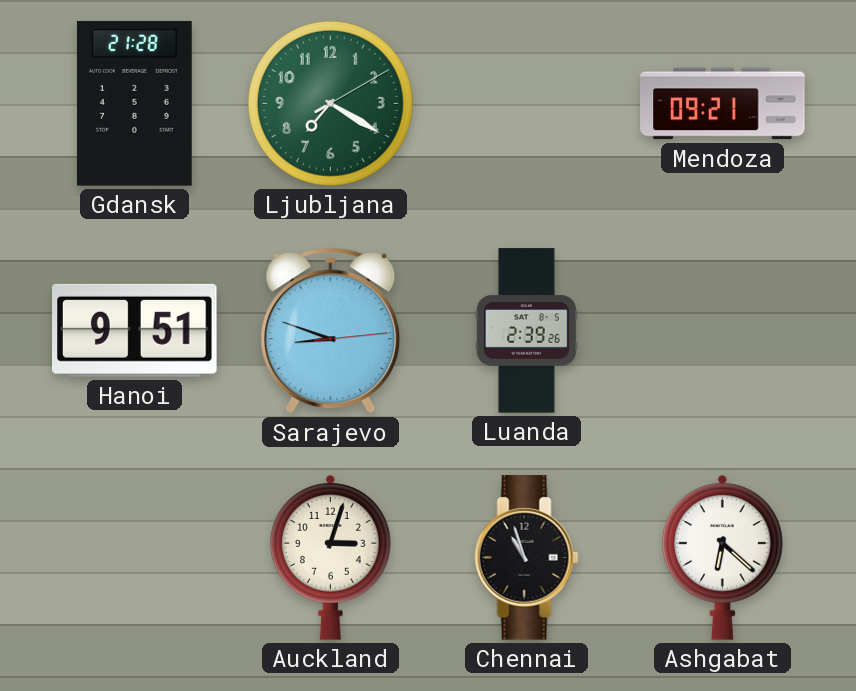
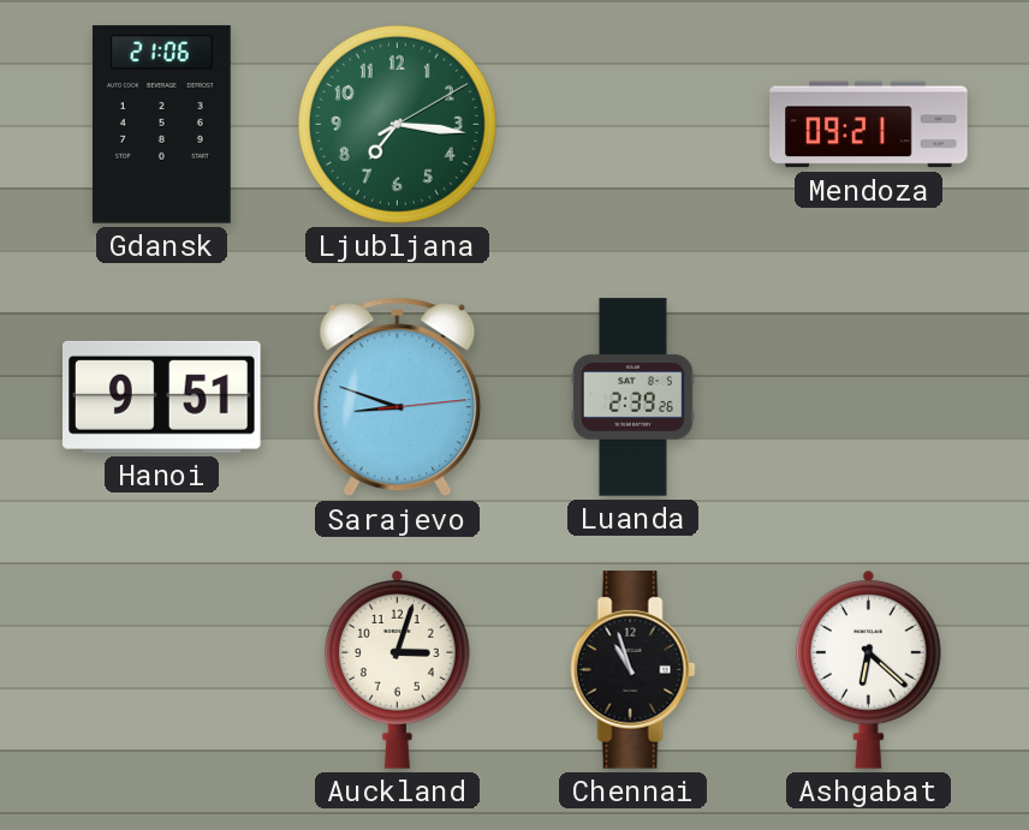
Gdansk: 21:28 -> 21:06
Ljubljana: 7:20 -> 7:16
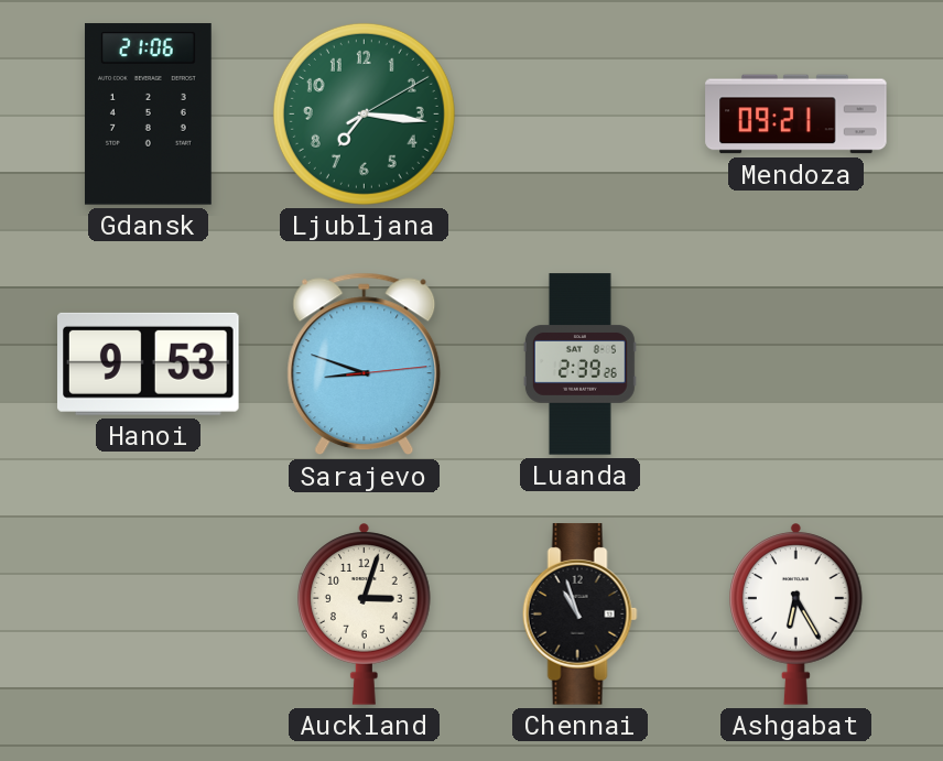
Hanoi: 9:51 -> 9:53
Ashgabat: 6:22 -> 6:25
